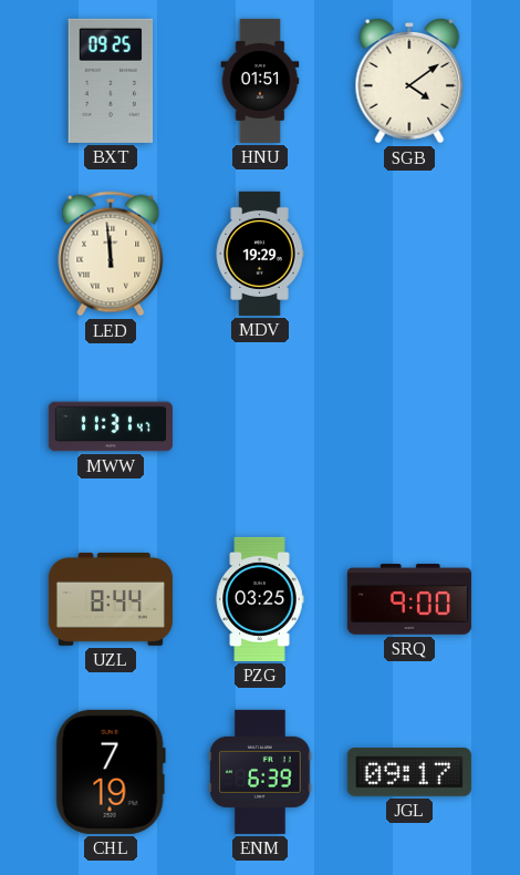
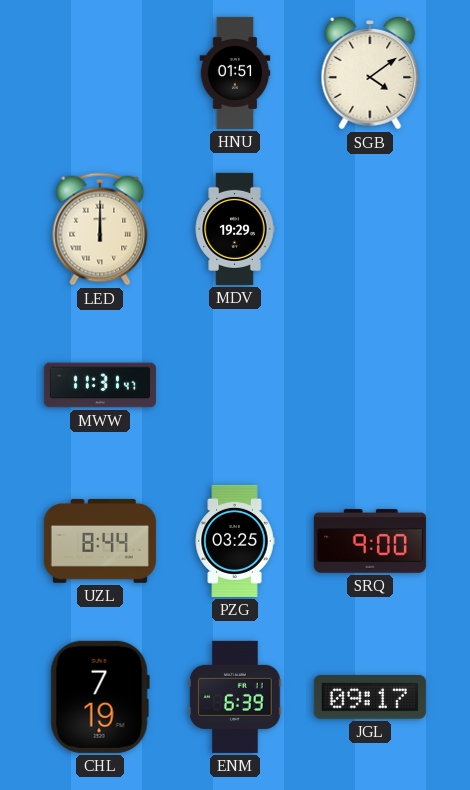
BXT: 09:25 -> none
LED: 11:59 -> 12:00
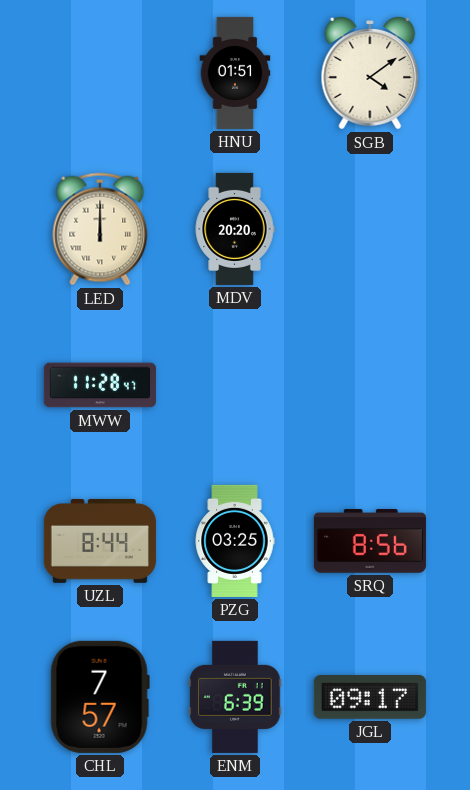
MDV: 19:29 -> 20:20
MWW: 11:31 -> 11:28
SRQ: 9:00 -> 8:56
CHL: 7:19 -> 7:57
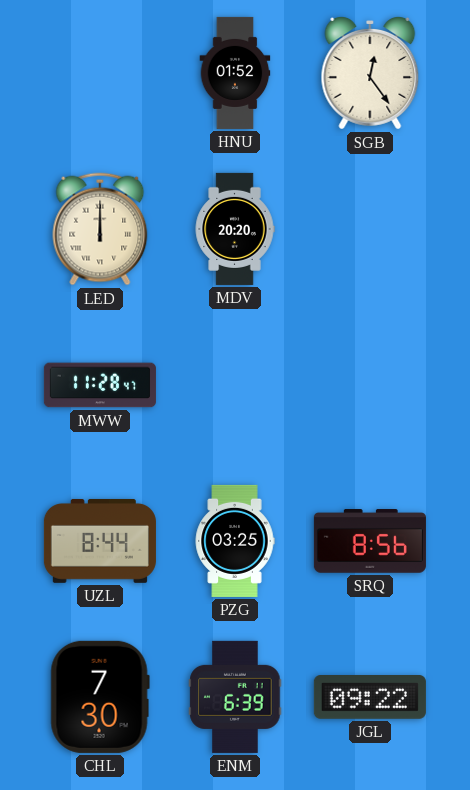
HNU: 01:51 -> 01:52
SGB: 4:09 -> 12:24
CHL: 7:57 -> 7:30
JGL: 09:17 -> 09:22
